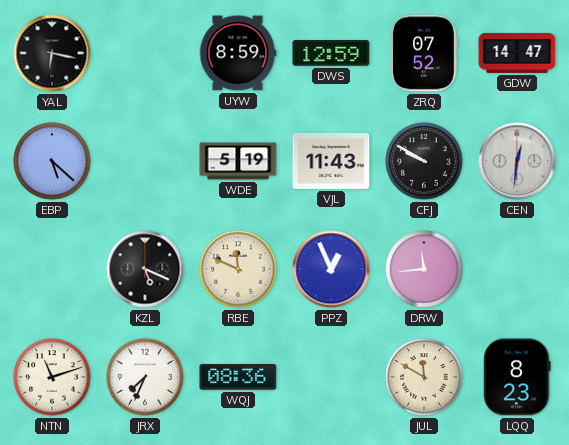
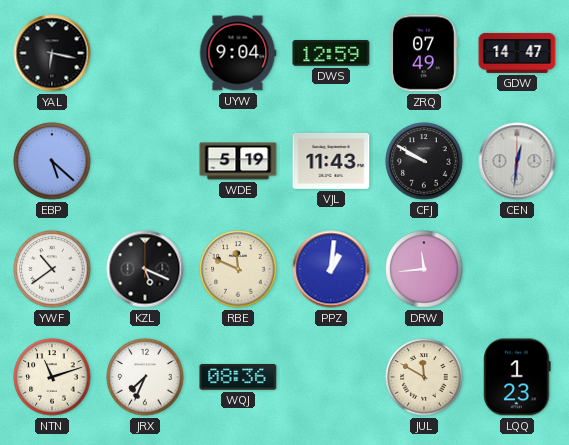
UYW: 8:59 -> 9:04
ZRQ: 07:52 -> 07:49
YWF: none -> 10:39
PPZ: 12:56 -> 1:01
LQQ: 8:23 -> 1:23
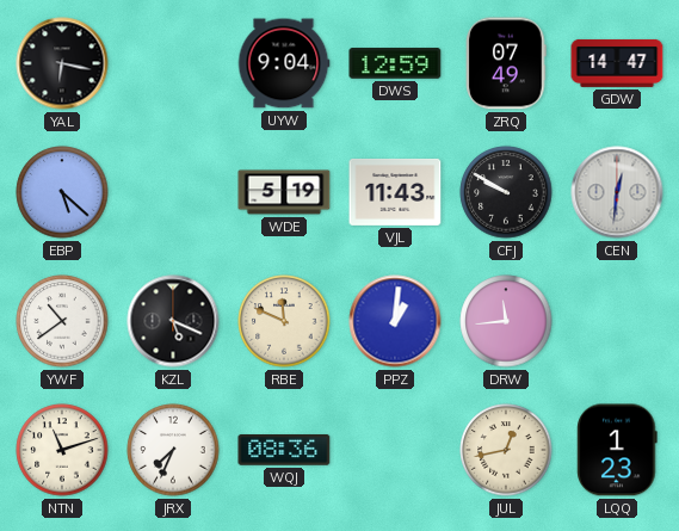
JUL: 11:50 -> 12:43
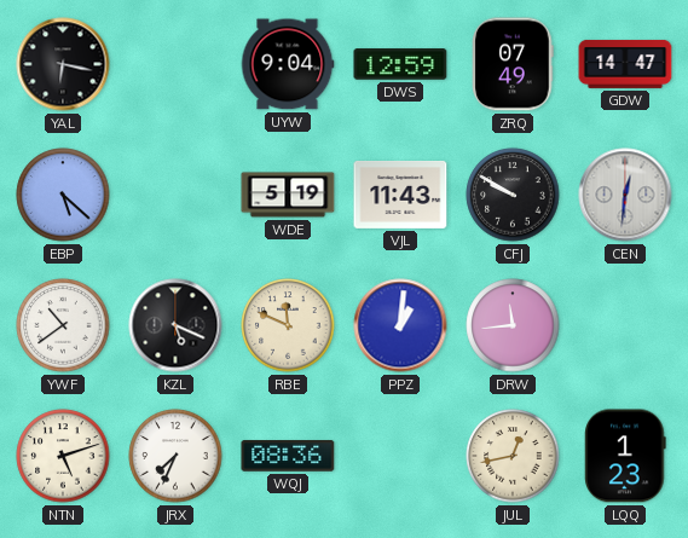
NTN: 11:12 -> 5:12
